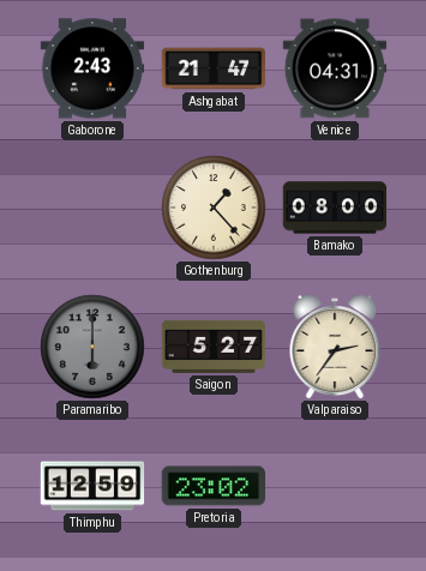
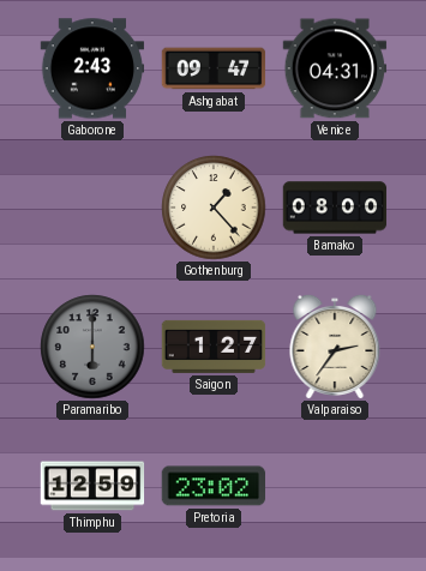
Ashgabat: 21:47 -> 09:47
Saigon: 5:27 -> 1:27
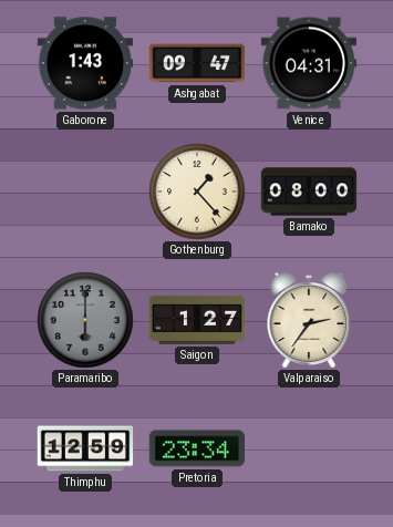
Gaborone: 2:43 -> 1:43
Pretoria: 23:02 -> 23:34
